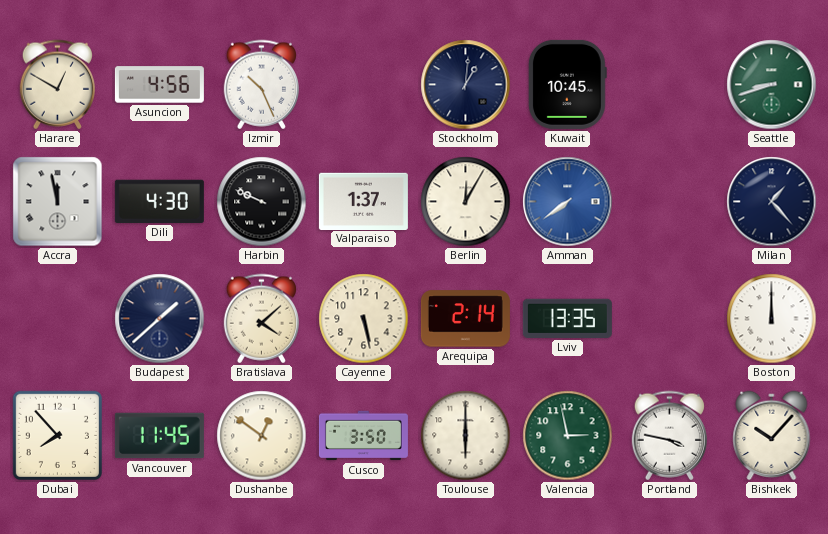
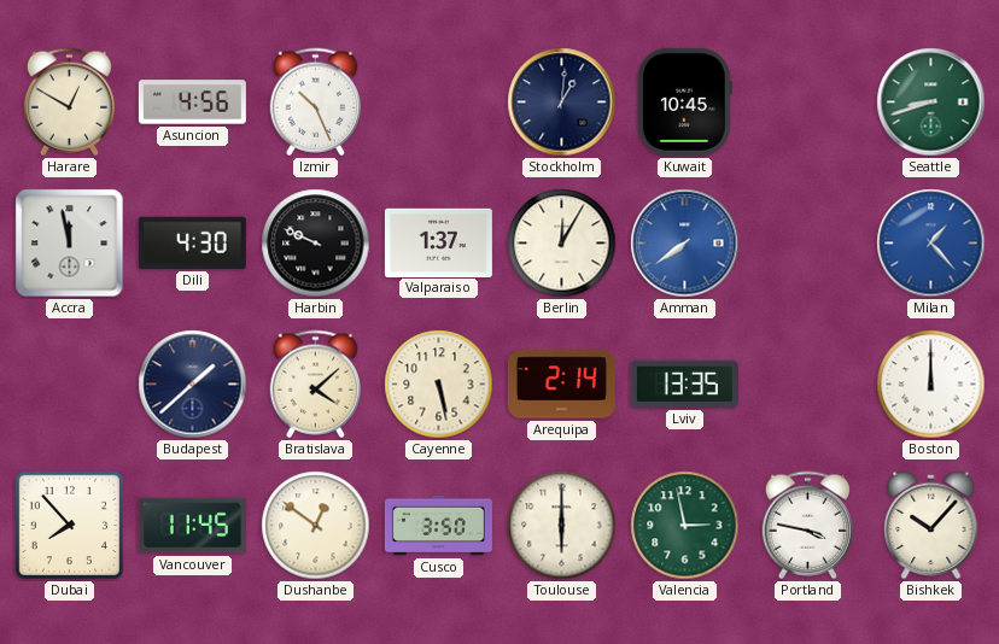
Milan dial: navy -> blue
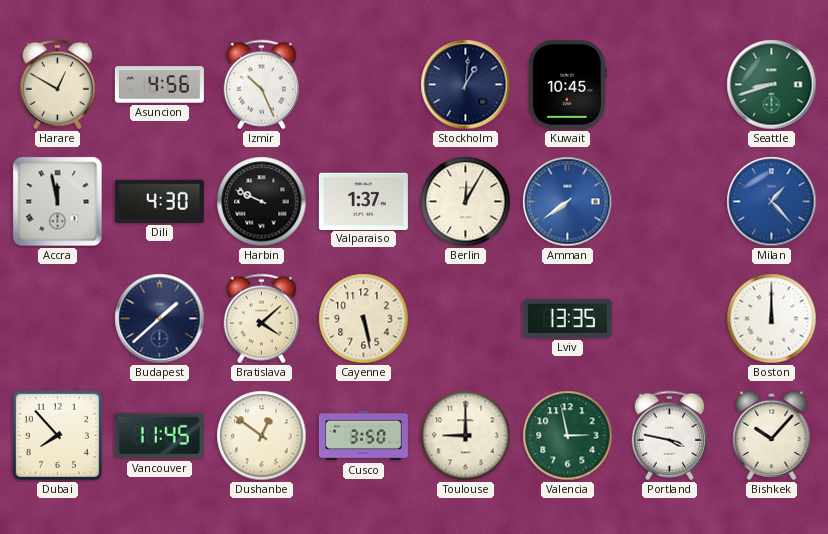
Arequipa: 2:14 -> none
Toulouse: 6:00 -> 9:00
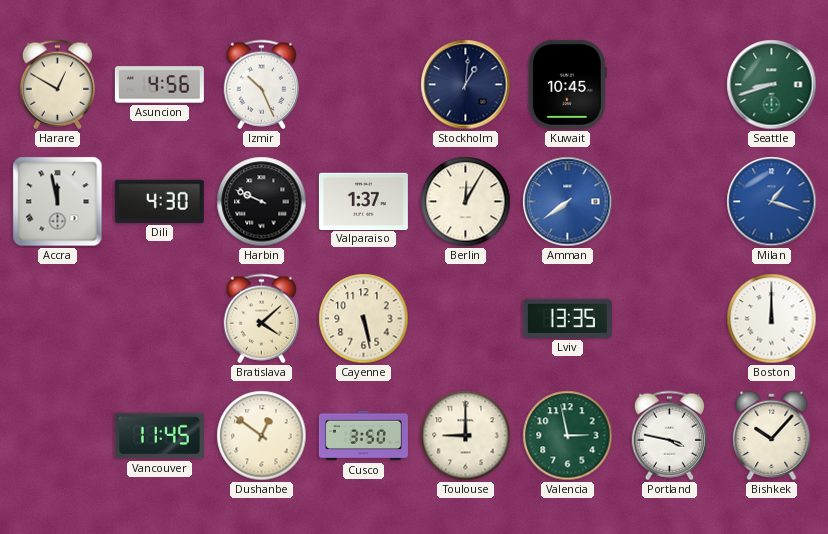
Milan: 1:23 -> 1:18
Budapest: 1:38 -> none
Dubai: 7:53 -> none
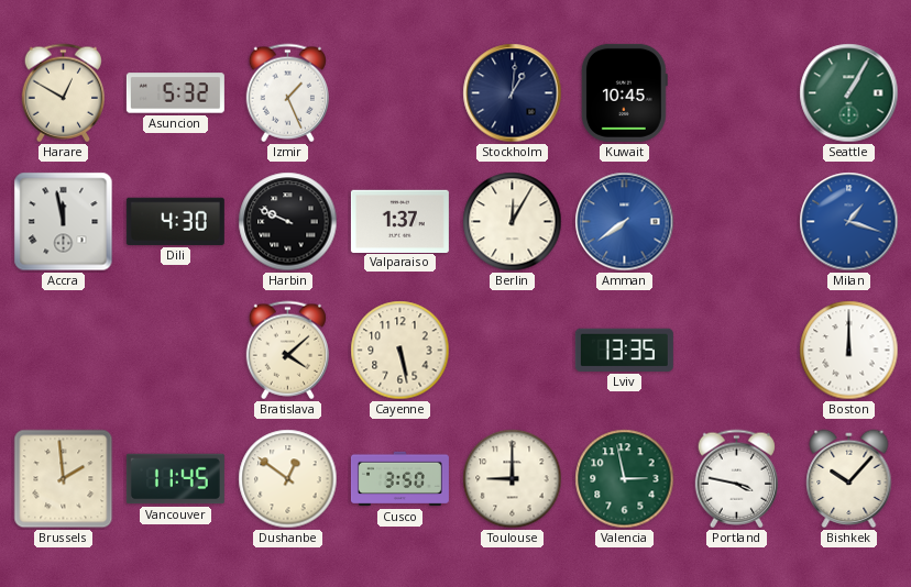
Asuncion: 4:56 -> 5:32
Izmir: 10:26 -> 1:26
Seattle: 8:42 -> 1:05
Brussels: none -> 1:59
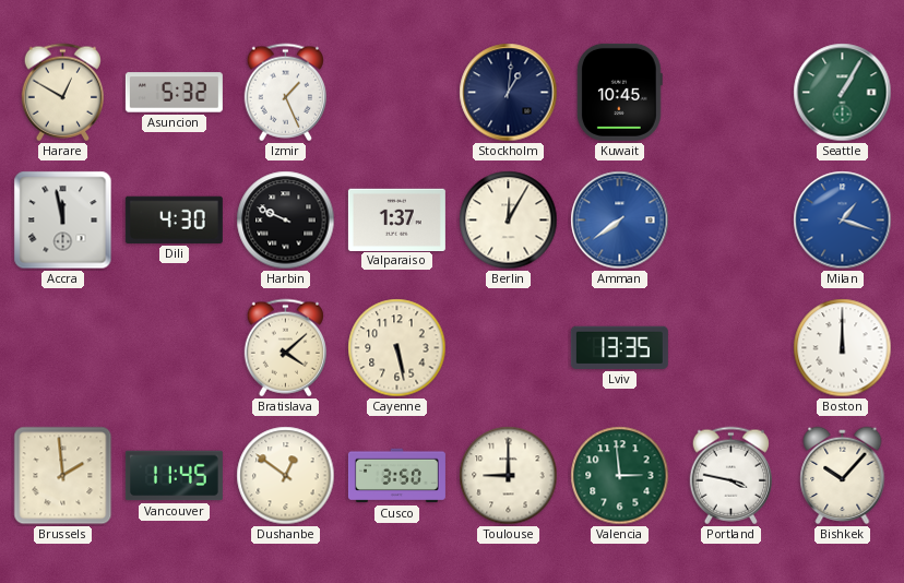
Valencia: 2:58 -> 2:59
